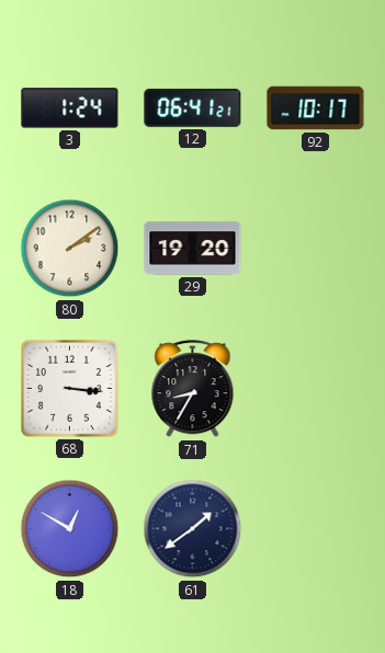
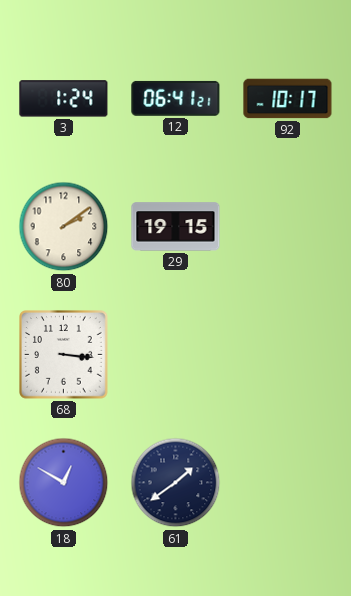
29: 19:20 -> 19:15
71: 8:35 -> none
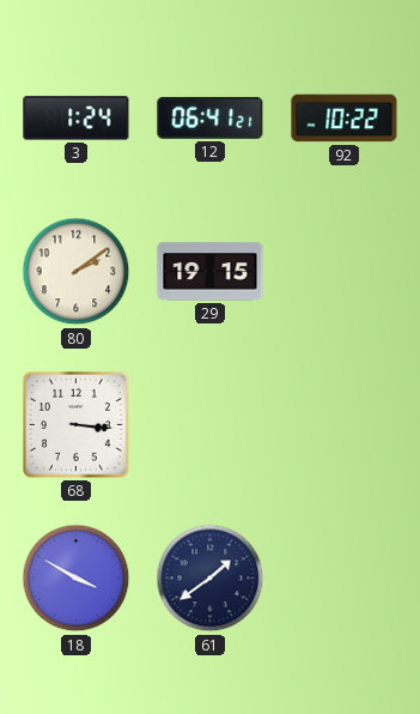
92: 10:17 -> 10:22
18: 12:50 -> 3:50
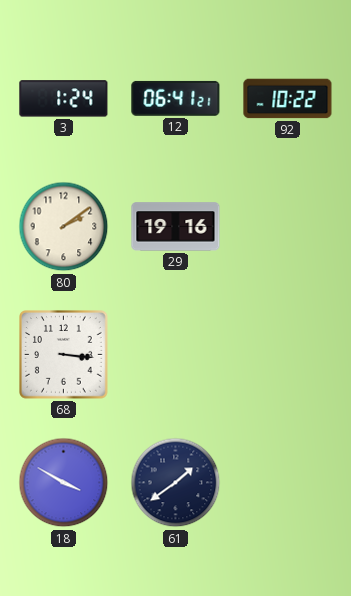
29: 19:15 -> 19:16
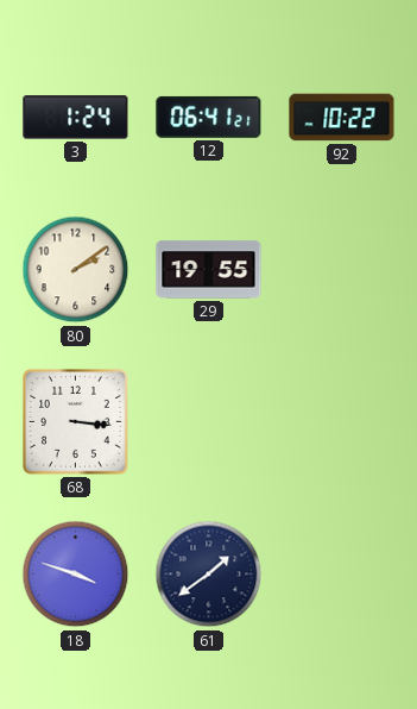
29: 19:16 -> 19:55
18: 3:50 -> 3:48
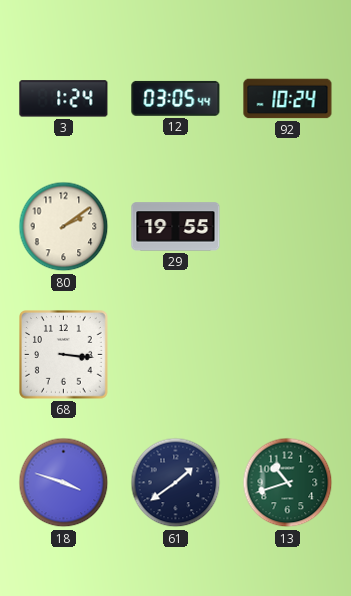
12: 06:41 -> 03:05
92: 10:22 -> 10:24
13: none -> 10:42
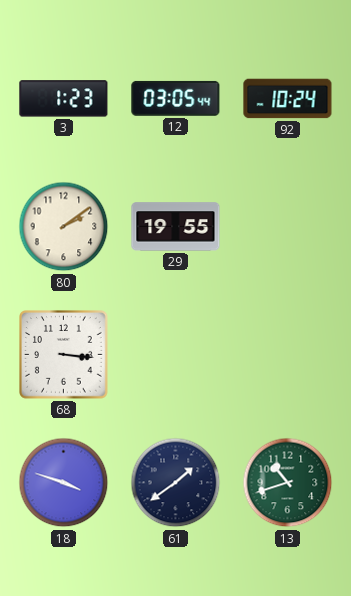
3: 1:24 -> 1:23
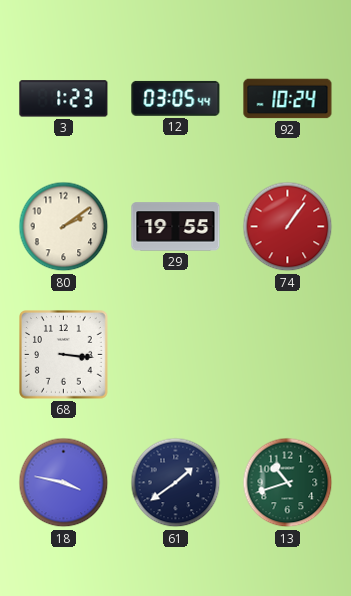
74: none -> 1:06
18: 3:48 -> 3:47
